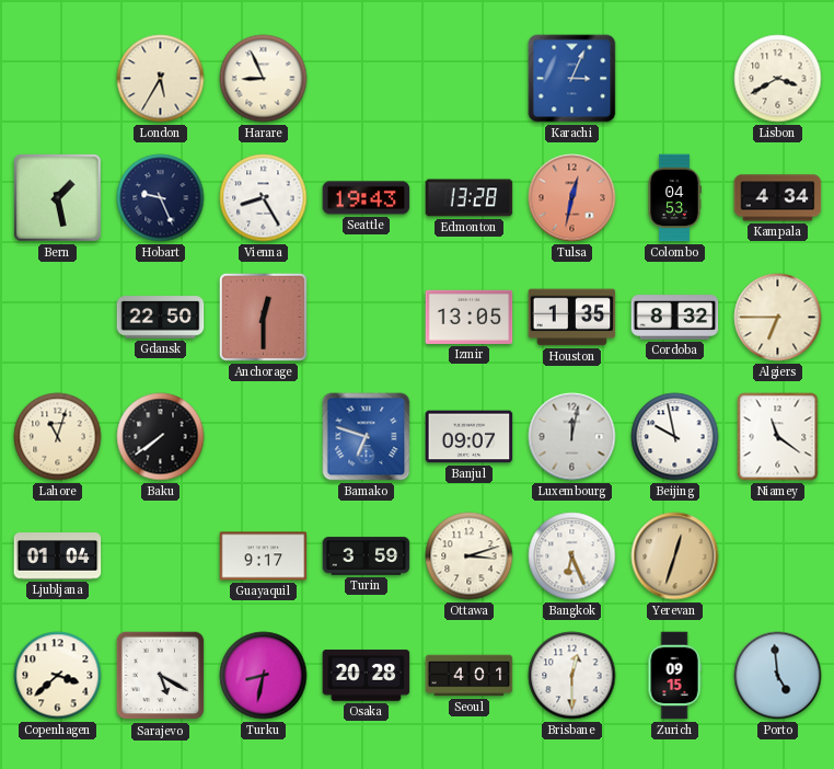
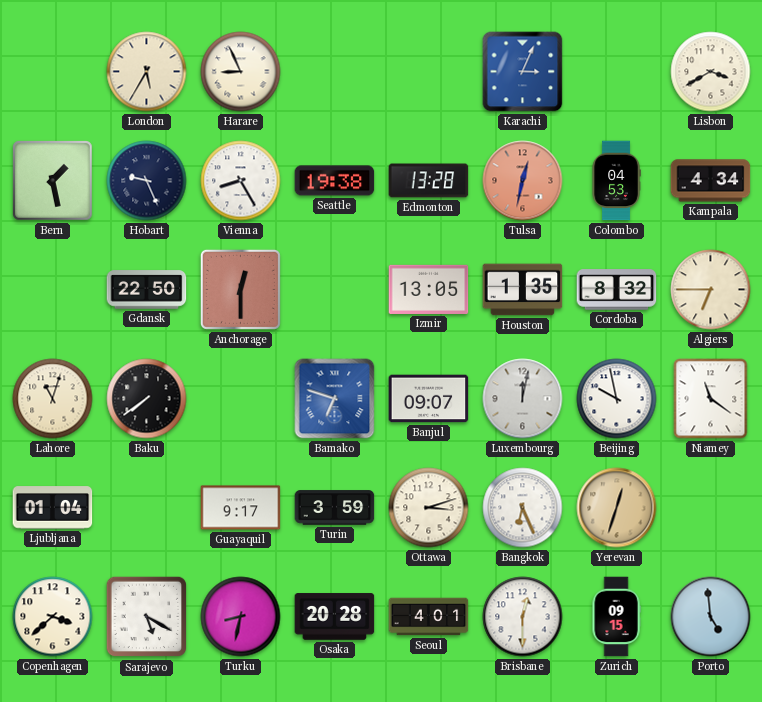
Seattle: 19:43 -> 19:38
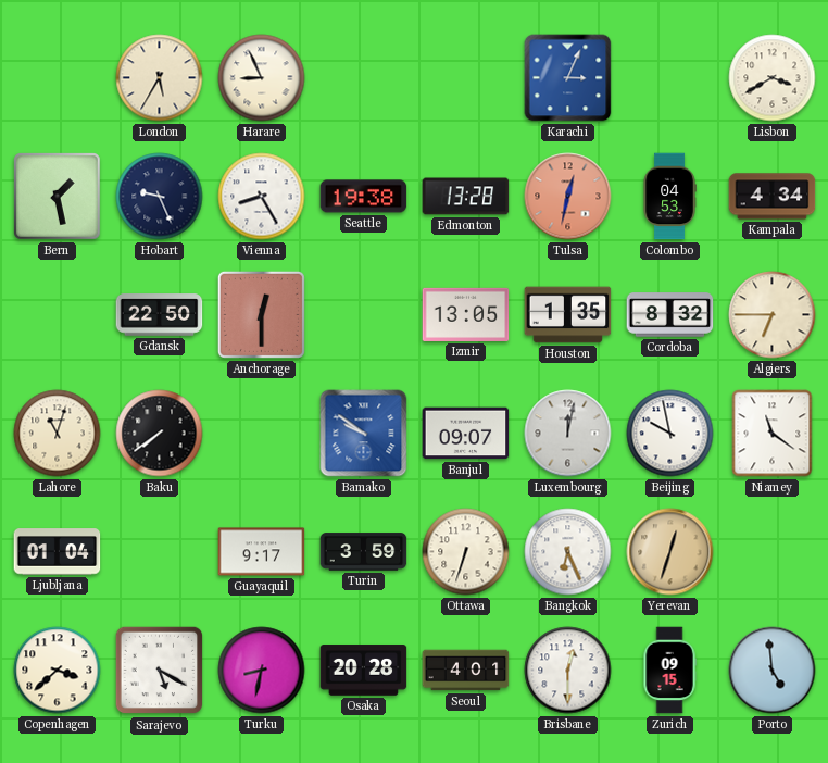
Bamako: 6:48 -> 9:51
Ottawa: 3:12 -> 6:33
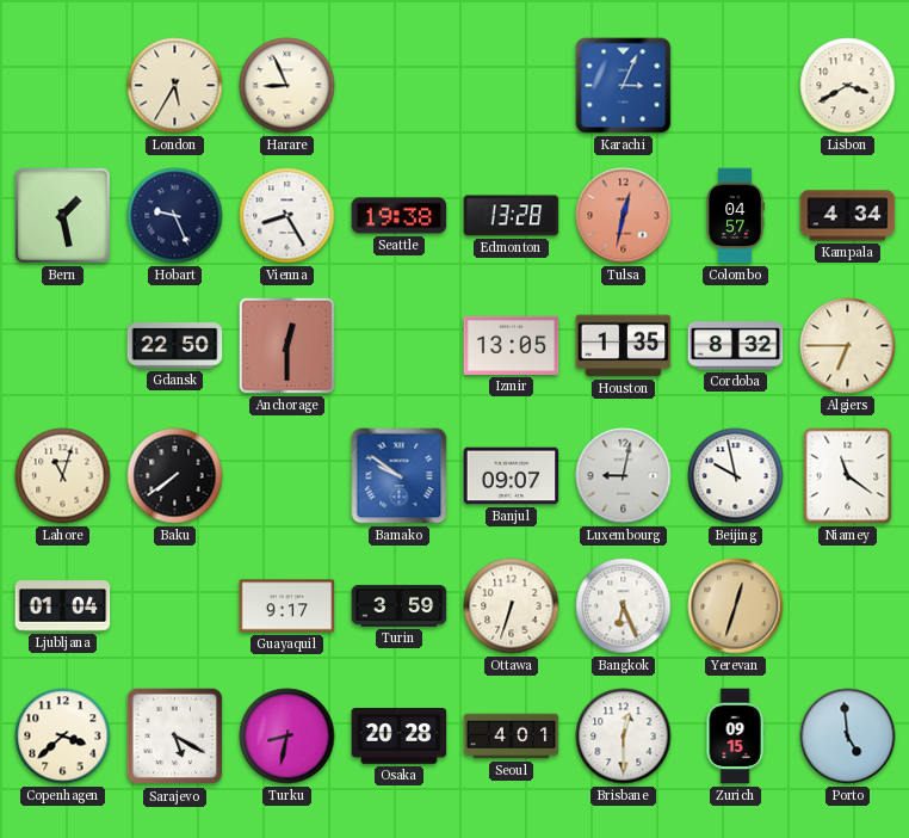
Colombo: 04:53 -> 04:57
Luxembourg: 12:02 -> 9:02
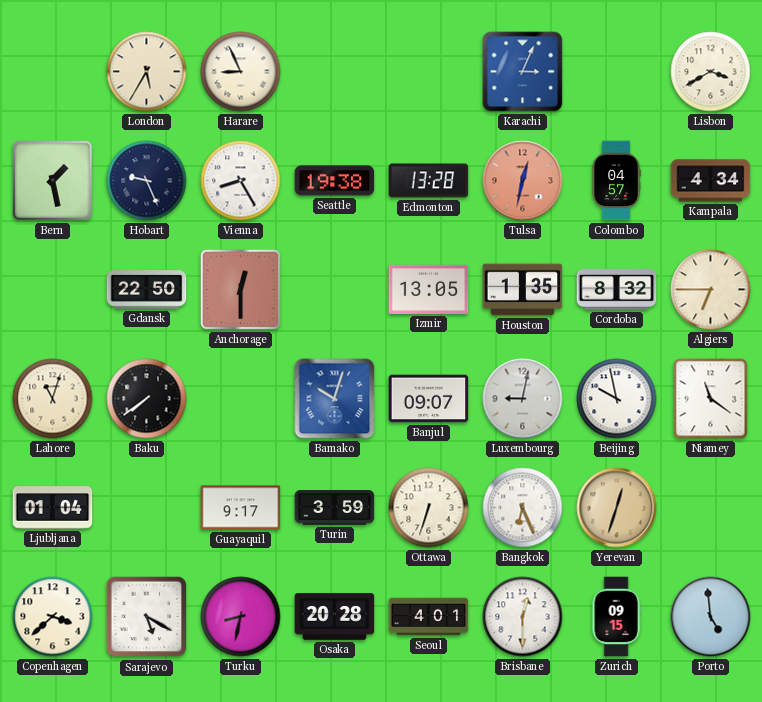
Bamako: 9:51 -> 10:03
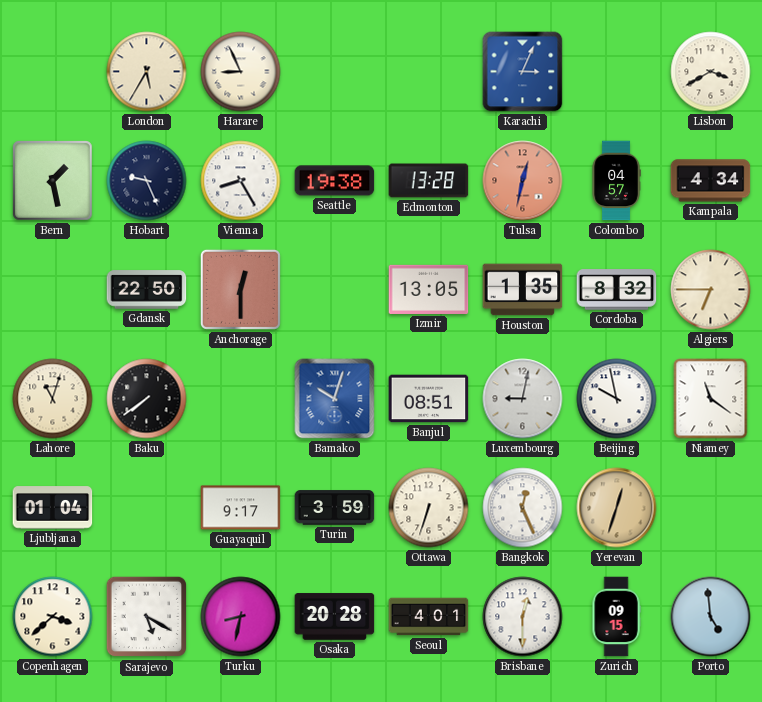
Banjul: 09:07 -> 08:51
Bangkok: 6:26 -> 12:26
